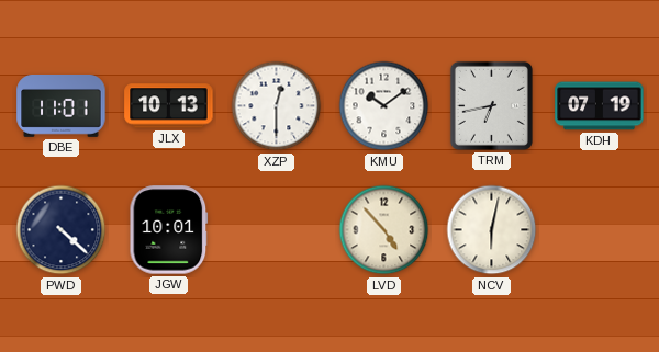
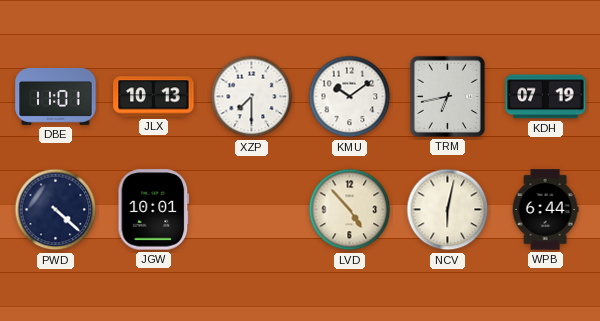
XZP: 12:30 -> 7:30
WPB: none -> 6:44
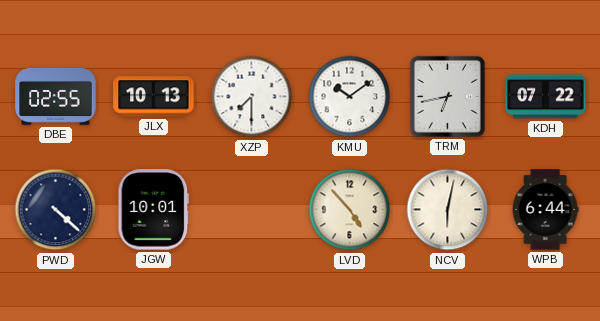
DBE: 11:01 -> 02:55
KDH: 07:19 -> 07:22
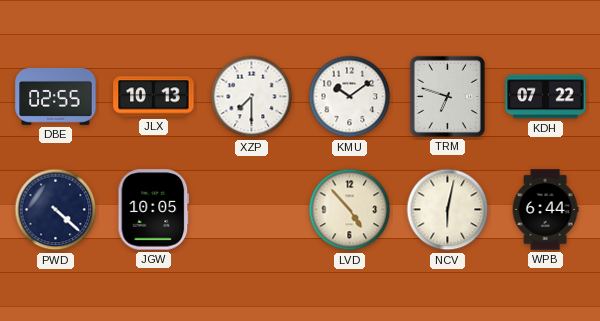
TRM: 6:43 -> 6:48
JGW: 10:01 -> 10:05
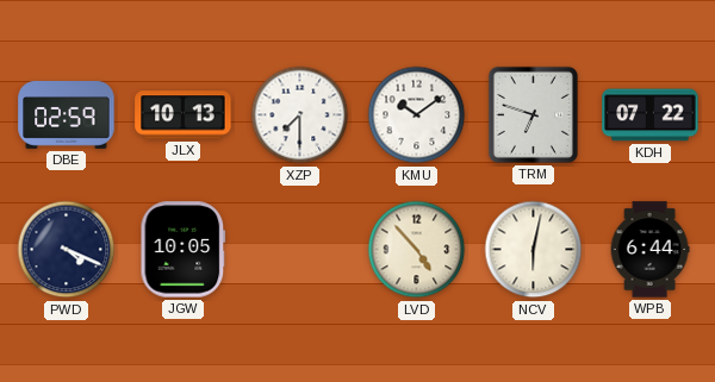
DBE: 02:55 -> 02:59
PWD: 4:22 -> 4:19
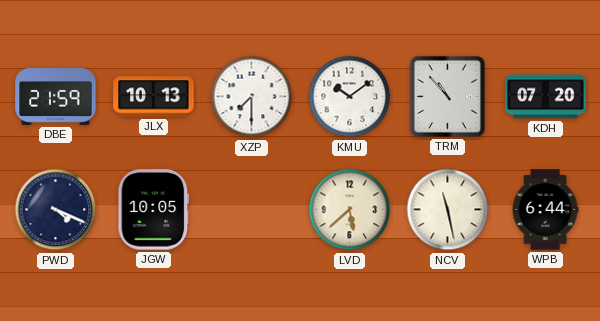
DBE: 02:59 -> 21:59
TRM: 6:48 -> 10:53
KDH: 07:22 -> 07:20
LVD: 4:53 -> 5:38
NCV: 6:02 -> 11:28
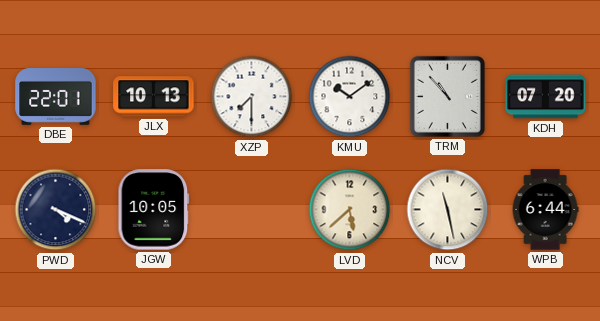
DBE: 21:59 -> 22:01
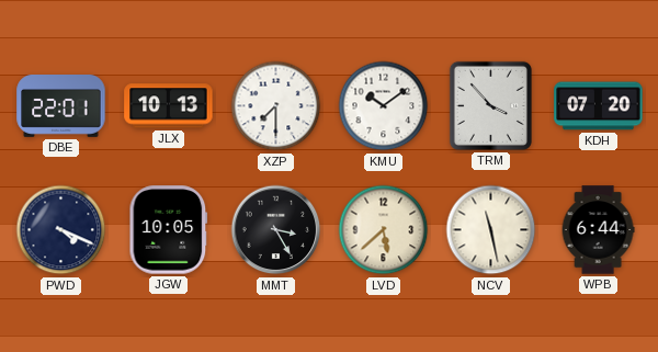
TRM: 10:53 -> 3:53
MMT: none -> 3:25
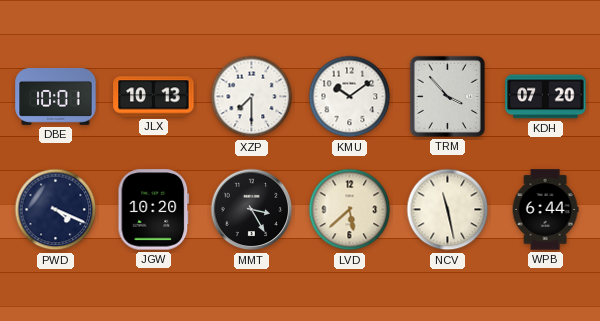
DBE: 22:01 -> 10:01
JGW: 10:05 -> 10:20
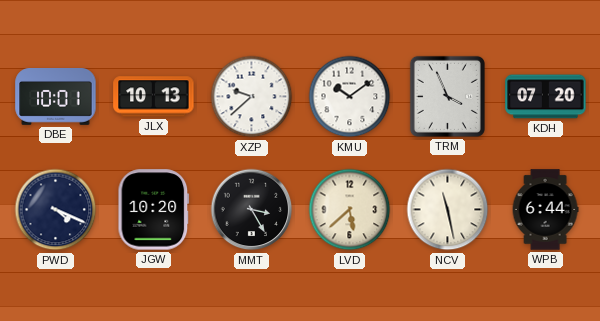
XZP: 7:30 -> 9:38
TRM: 3:53 -> 3:56
